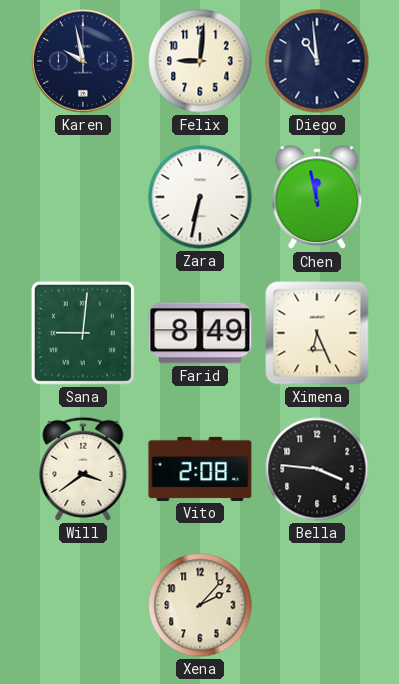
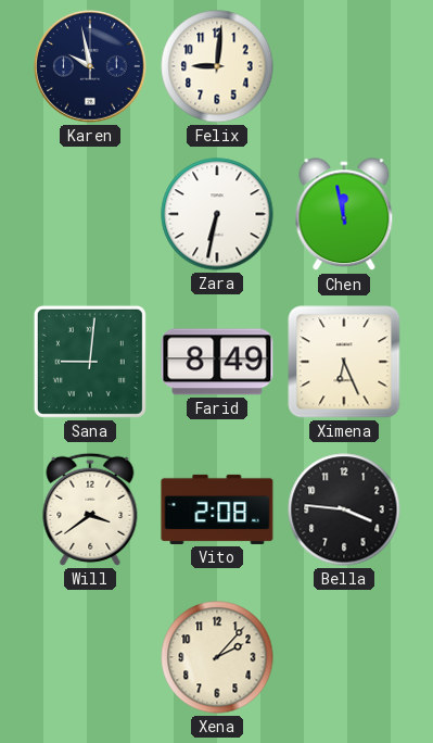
Diego: 10:59 -> none
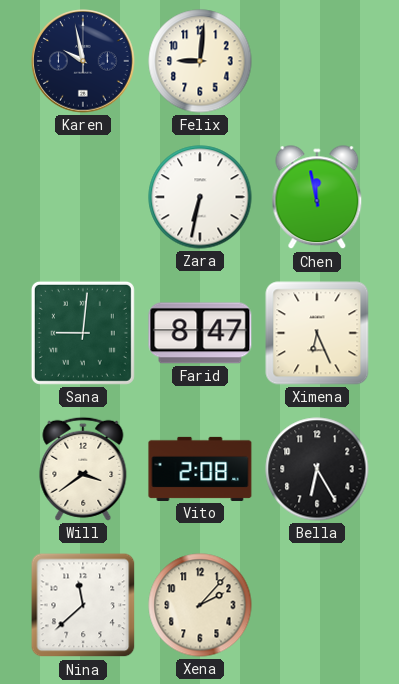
Farid: 8:49 -> 8:47
Bella: 3:46 -> 6:25
Nina: none -> 11:38
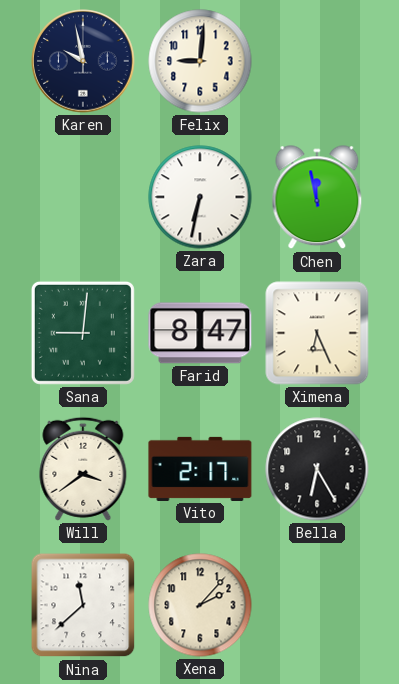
Vito: 2:08 -> 2:17
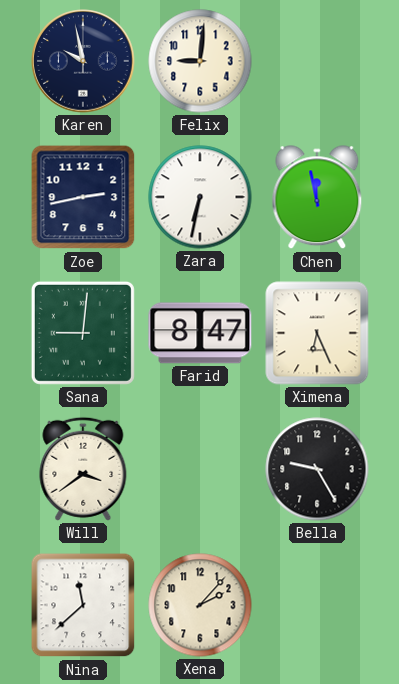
Zoe: none -> 2:43
Vito: 2:17 -> none
Bella: 6:25 -> 9:25
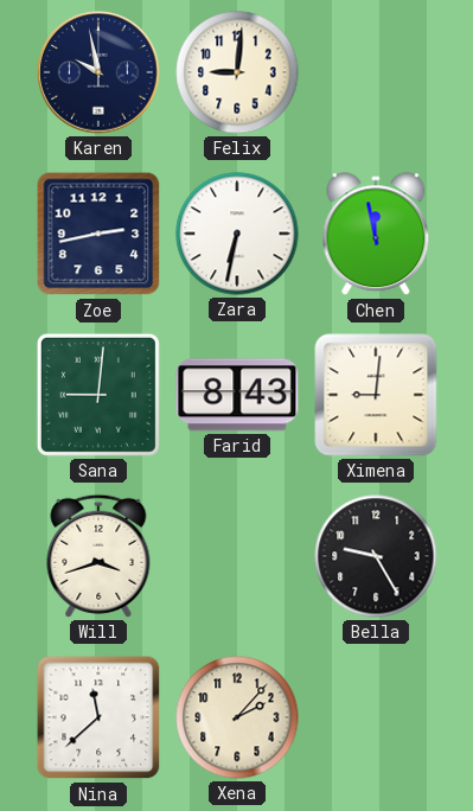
Farid: 8:47 -> 8:43
Ximena: 6:26 -> 9:01
Will: 3:39 -> 3:42
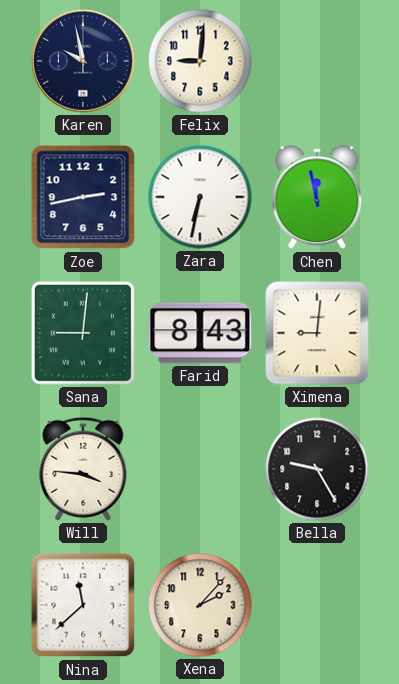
Will: 3:42 -> 3:46
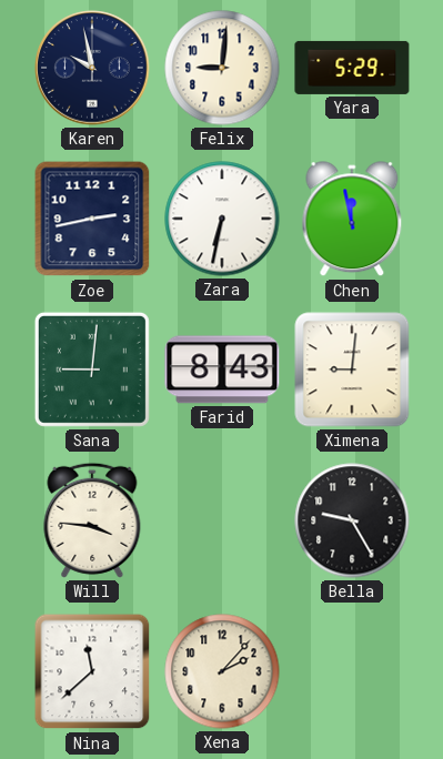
Yara: none -> 5:29
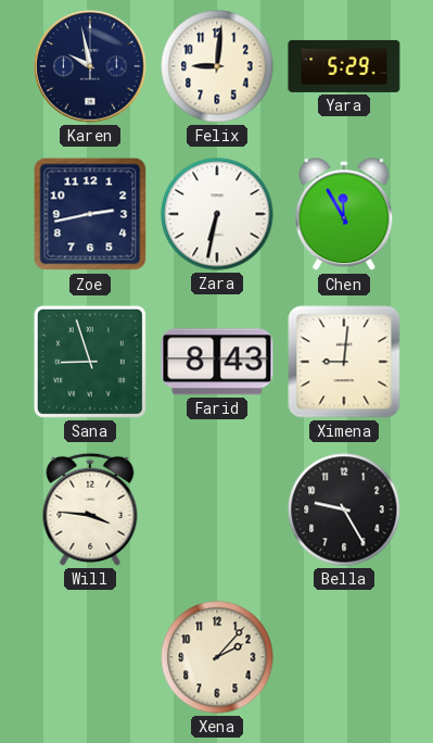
Chen: 11:58 -> 11:55
Sana: 9:01 -> 8:57
Nina: 11:38 -> none
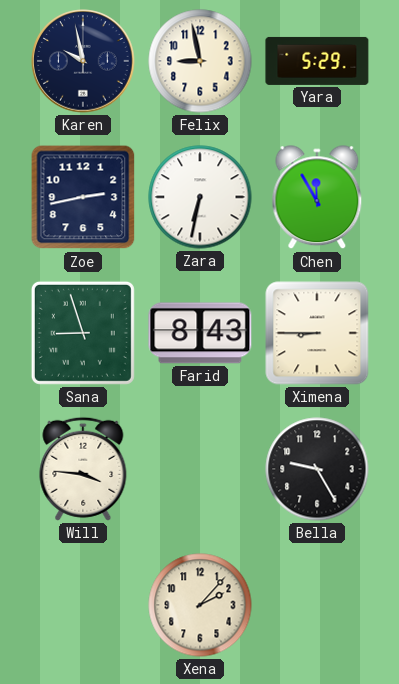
Felix: 9:01 -> 8:58
Ximena: 9:01 -> 8:45
